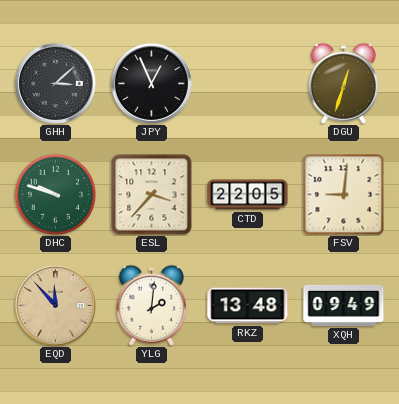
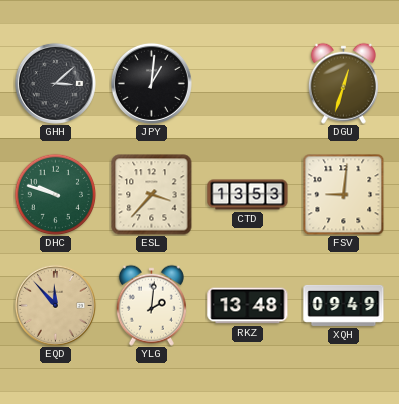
JPY: 12:56 -> 1:01
CTD: 22:05 -> 13:53
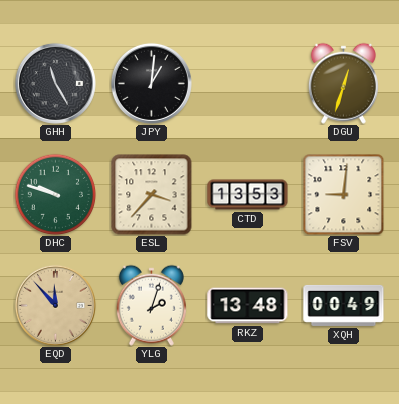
GHH: 3:08 -> 11:25
YLG: 2:01 -> 2:03
XQH: 09:49 -> 00:49
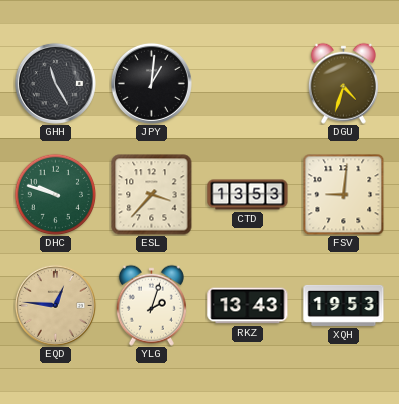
DGU: 12:33 -> 4:33
EQD: 11:53 -> 12:46
RKZ: 13:48 -> 13:43
XQH: 00:49 -> 19:53
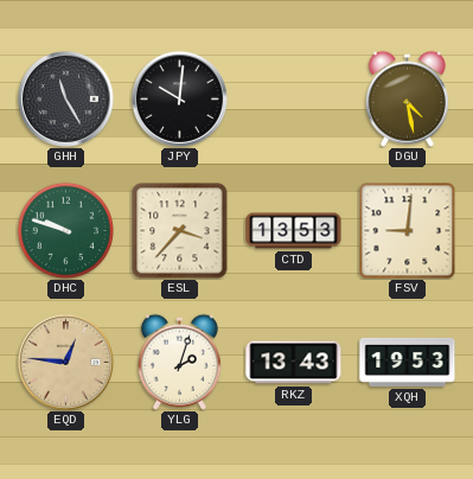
JPY: 1:01 -> 10:01
DGU: 4:33 -> 4:28
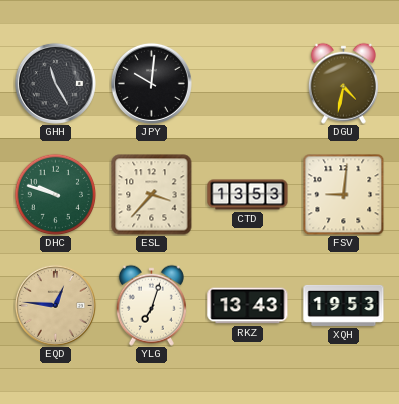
DGU: 4:28 -> 4:32
YLG: 2:03 -> 7:03
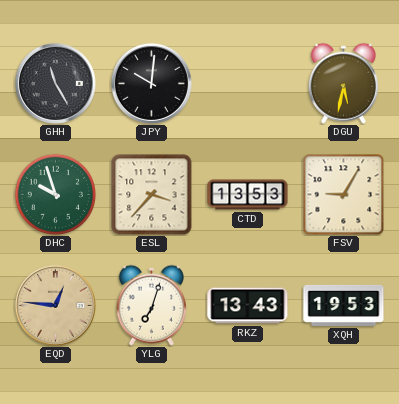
DGU: 4:32 -> 5:32
DHC: 9:48 -> 9:57
FSV: 9:01 -> 9:05
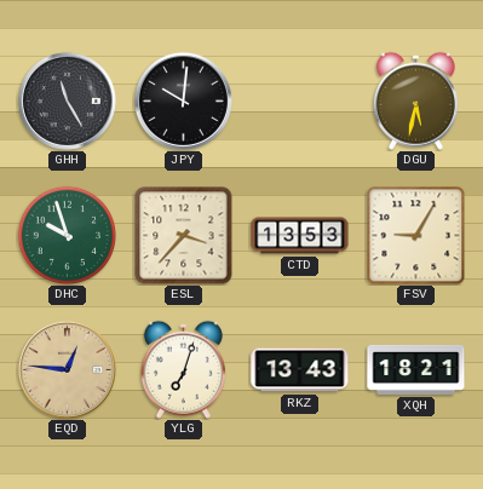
XQH: 19:53 -> 18:21
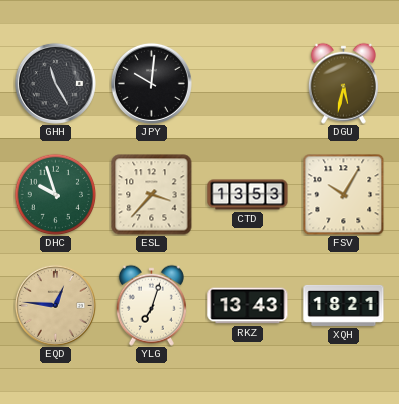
FSV: 9:05 -> 10:05
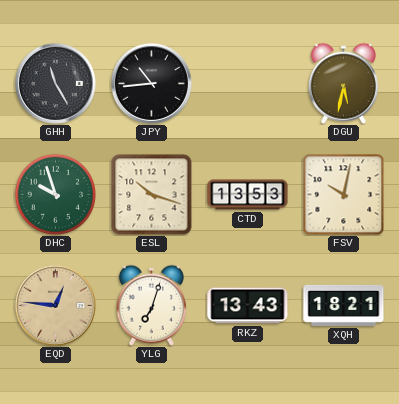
JPY: 10:01 -> 10:44
ESL: 3:37 -> 10:18
FSV: 10:05 -> 10:02
